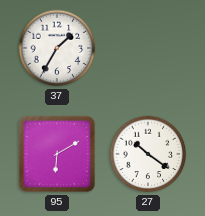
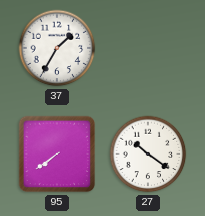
95: 6:10 -> 7:39
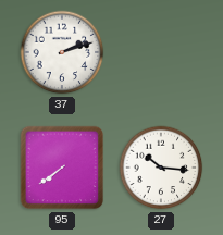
37: 1:35 -> 2:12
27: 10:21 -> 10:16
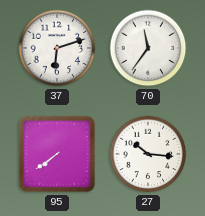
37: 2:12 -> 6:12
70: none -> 11:36
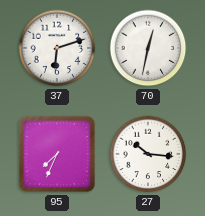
70: 11:36 -> 12:32
95: 7:39 -> 7:34
